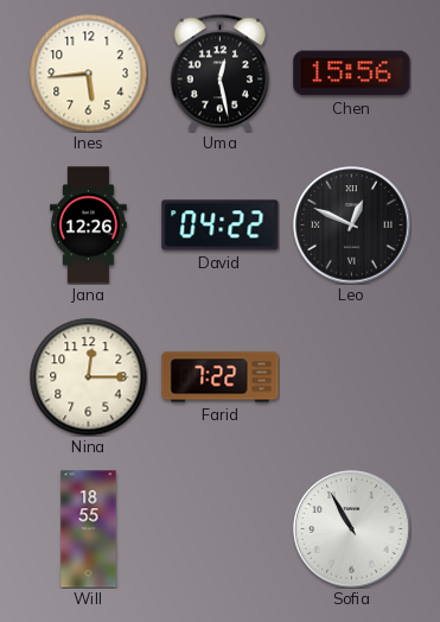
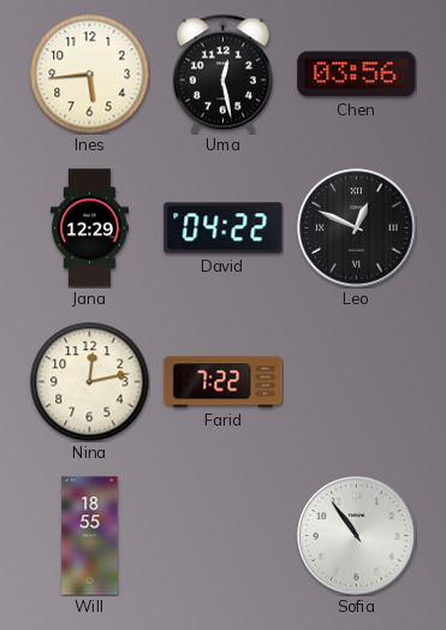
Chen: 15:56 -> 03:56
Jana: 12:26 -> 12:29
Nina: 12:15 -> 12:13
Sofia: 10:55 -> 10:54
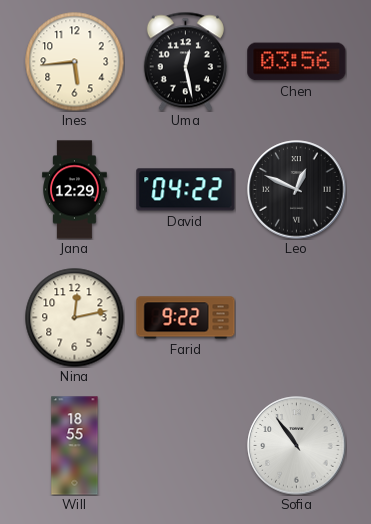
Farid: 7:22 -> 9:22
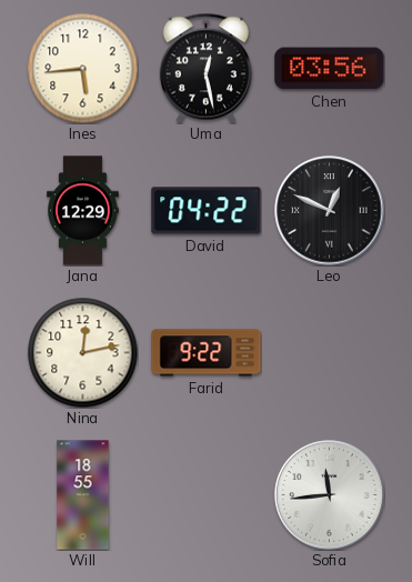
Sofia: 10:54 -> 11:44
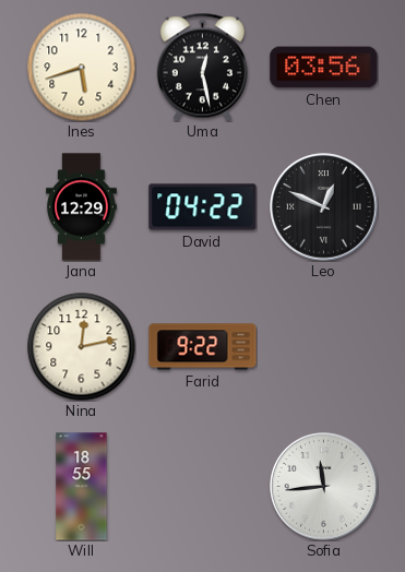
Ines: 5:44 -> 5:42
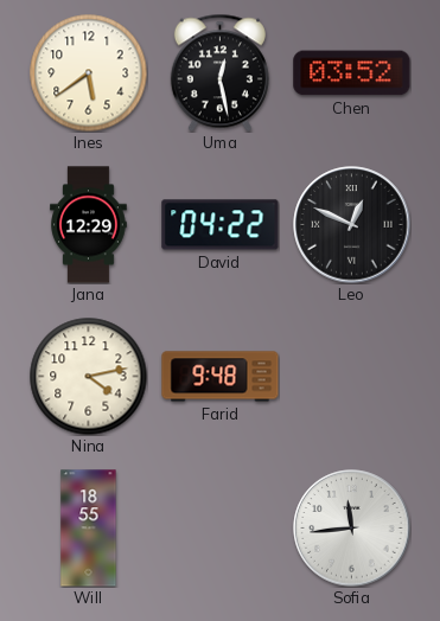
Ines: 5:42 -> 5:39
Chen: 03:56 -> 03:52
Nina: 12:13 -> 4:13
Farid: 9:22 -> 9:48
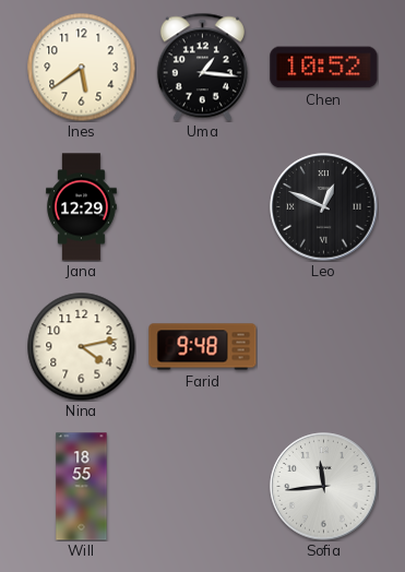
Uma: 12:28 -> 1:16
Chen: 03:52 -> 10:52
David: 04:22 -> none
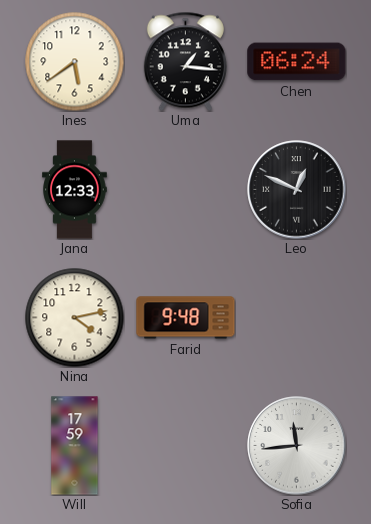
Chen: 10:52 -> 06:24
Jana: 12:29 -> 12:33
Will: 18:55 -> 17:59
